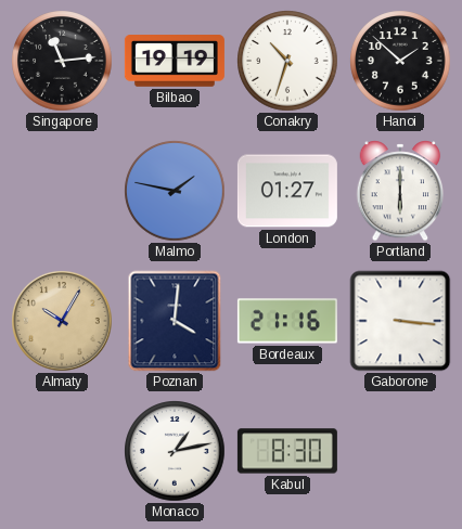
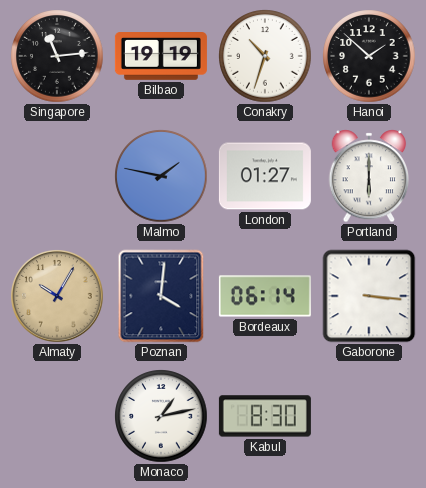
Bordeaux: 21:16 -> 06:14
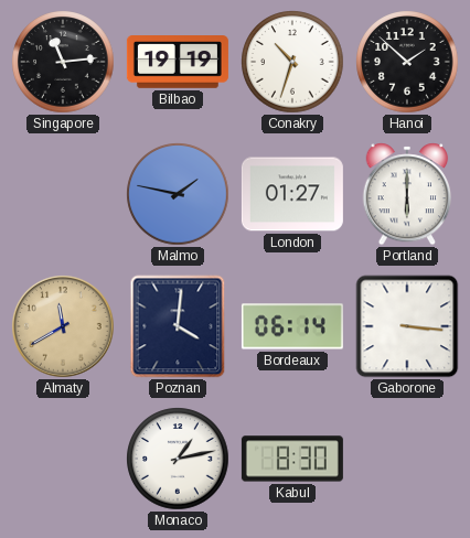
Almaty: 10:05 -> 11:40
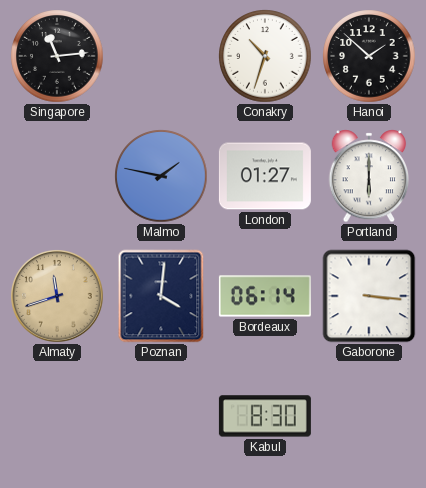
Bilbao: 19:19 -> none
Almaty: 11:40 -> 11:42
Monaco: 1:13 -> none
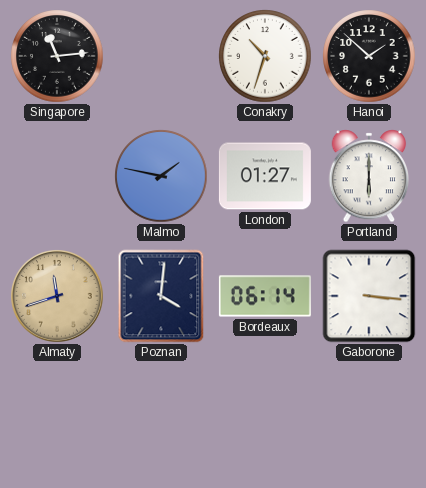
Kabul: 8:30 -> none
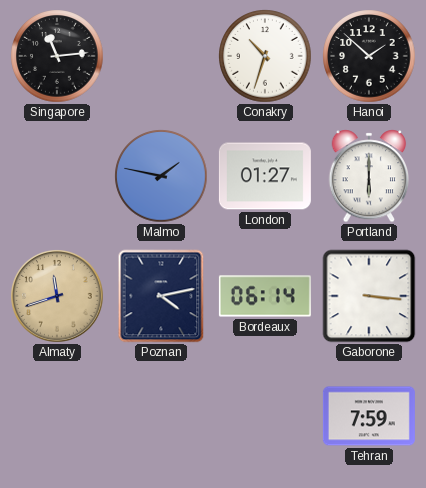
Poznan: 4:01 -> 4:13
Tehran: none -> 7:59
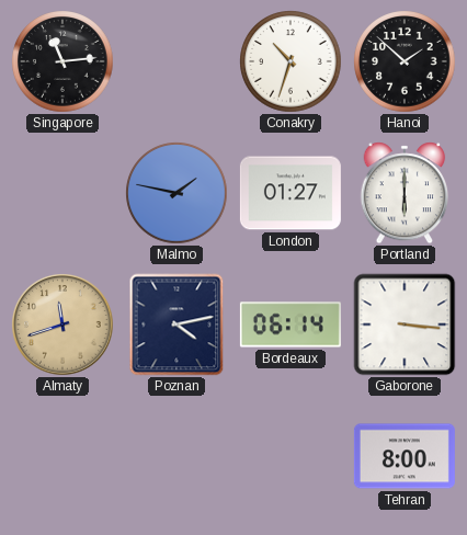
Tehran: 7:59 -> 8:00
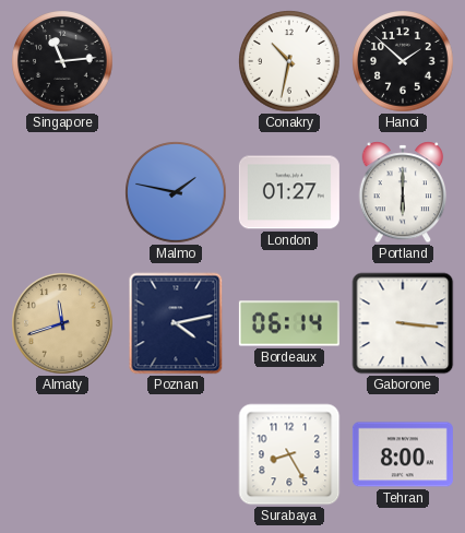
Conakry: 10:33 -> 10:32
Surabaya: none -> 8:25
